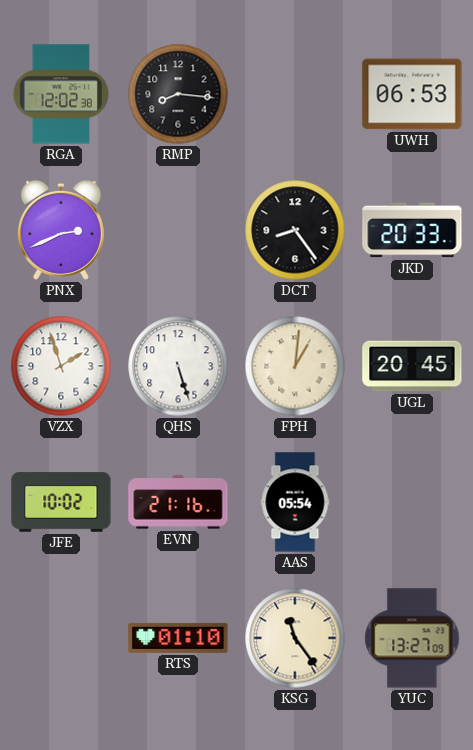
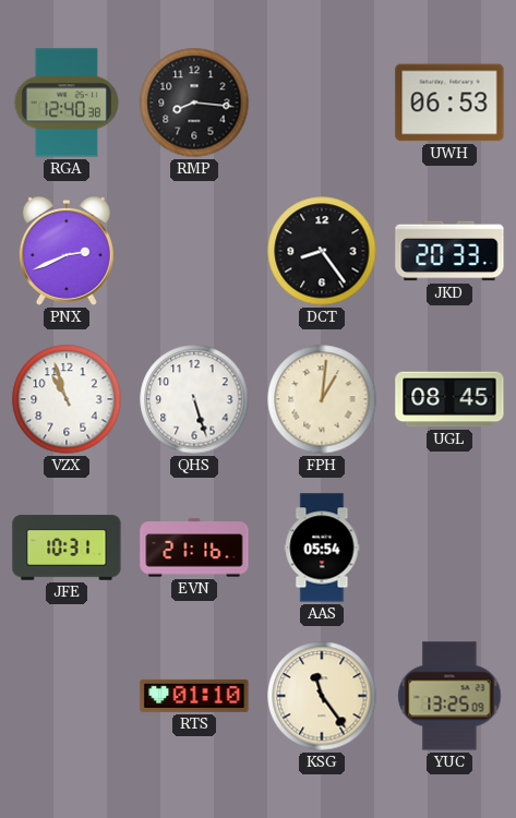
RGA: 12:02 -> 12:40
VZX: 1:57 -> 10:57
UGL: 20:45 -> 08:45
JFE: 10:02 -> 10:31
YUC: 13:27 -> 13:25
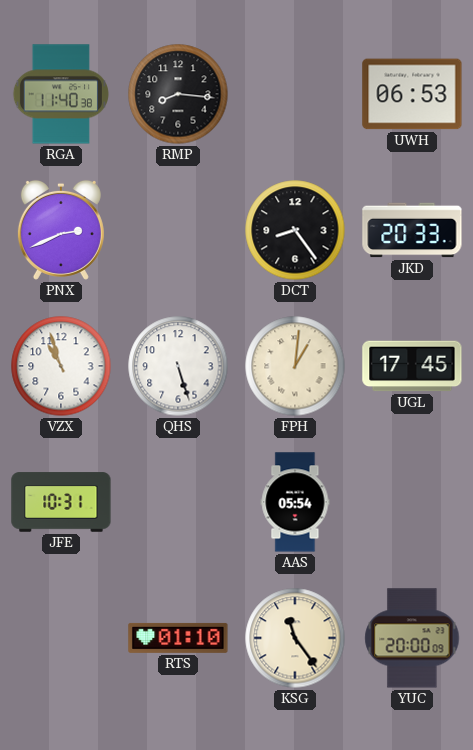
RGA: 12:40 -> 11:40
UGL: 08:45 -> 17:45
EVN: 21:16 -> none
YUC: 13:25 -> 20:00
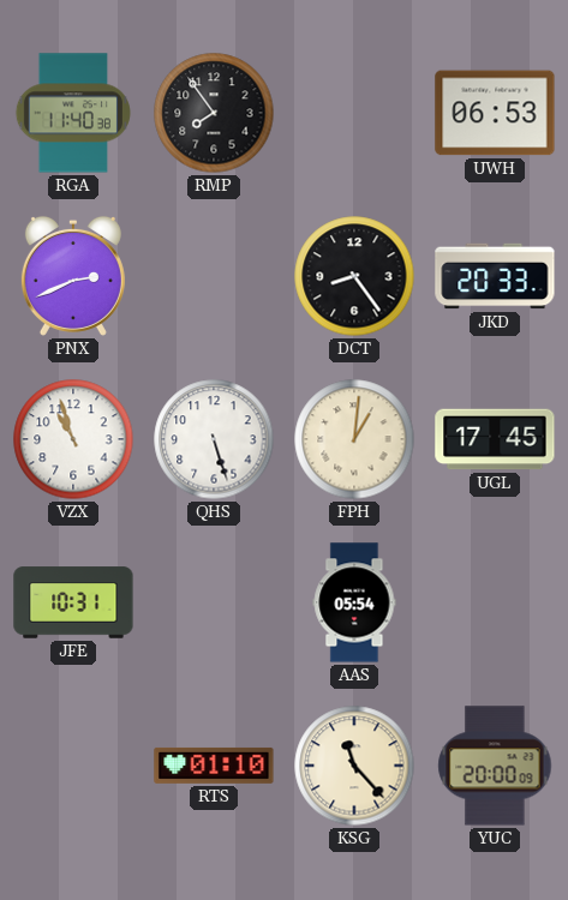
RMP: 8:16 -> 7:54
KSG: 11:24 -> 11:23
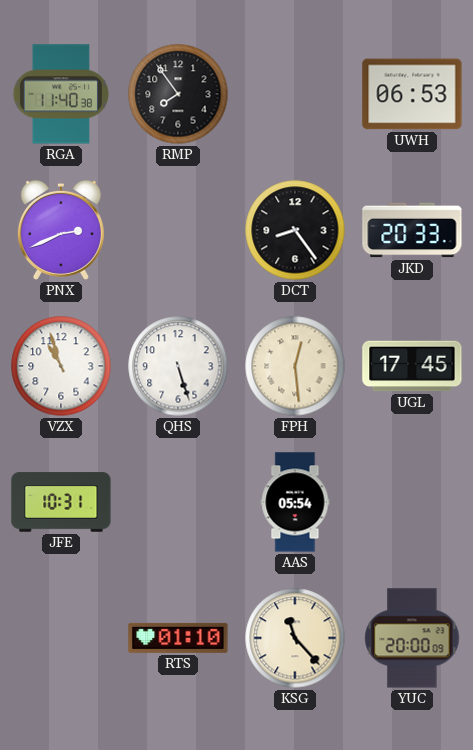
FPH: 1:01 -> 12:29
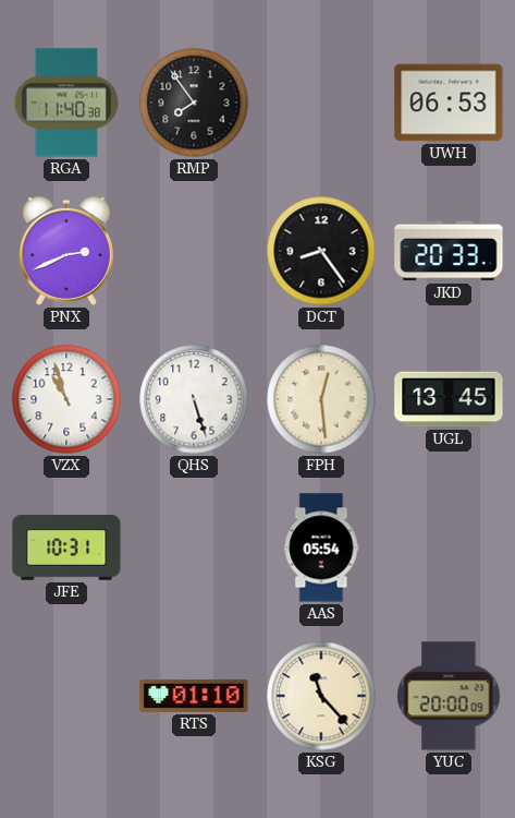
UGL: 17:45 -> 13:45
